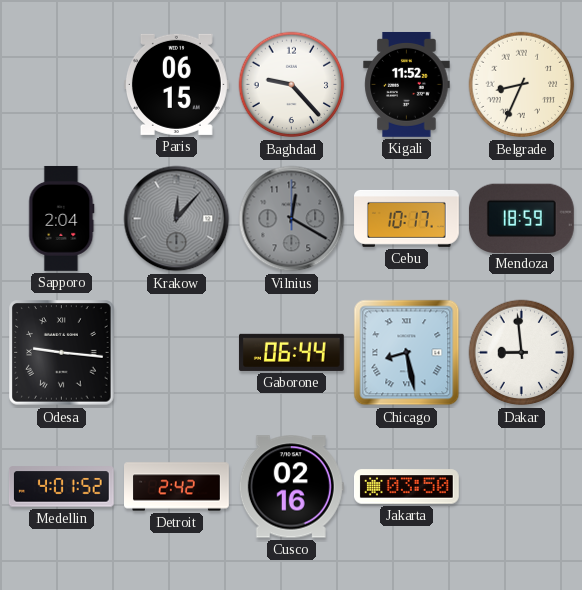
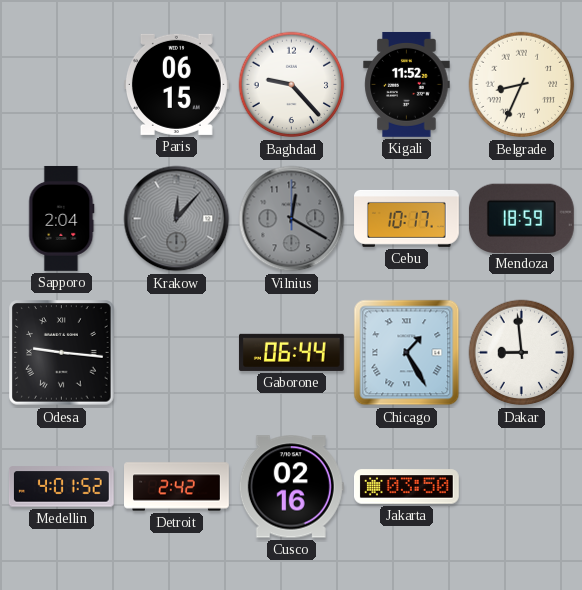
Chicago: 8:28 -> 1:25
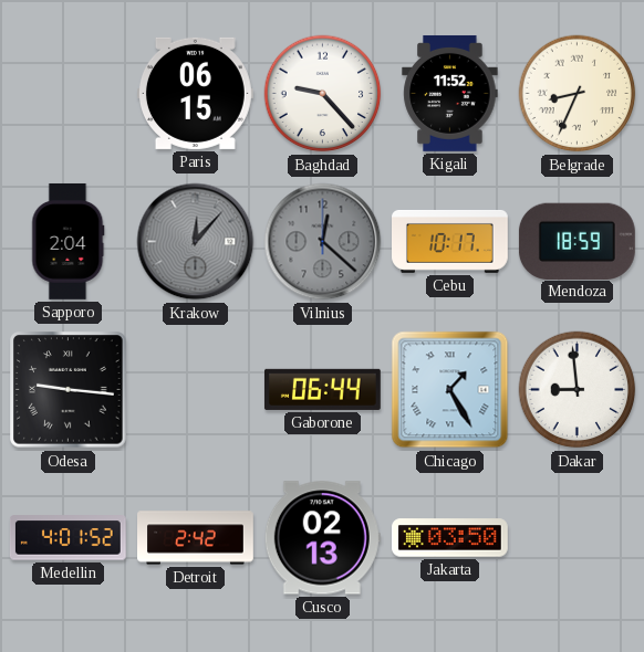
Vilnius: 12:20 -> 12:22
Cusco: 02:16 -> 02:13
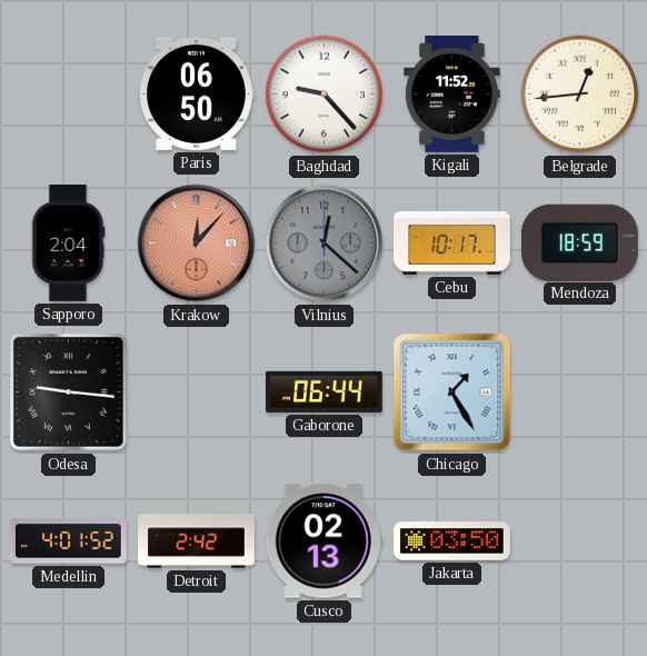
Paris: 06:15 -> 06:50
Belgrade: 8:34 -> 12:44
Krakow dial: grey -> salmon
Dakar: 8:59 -> none
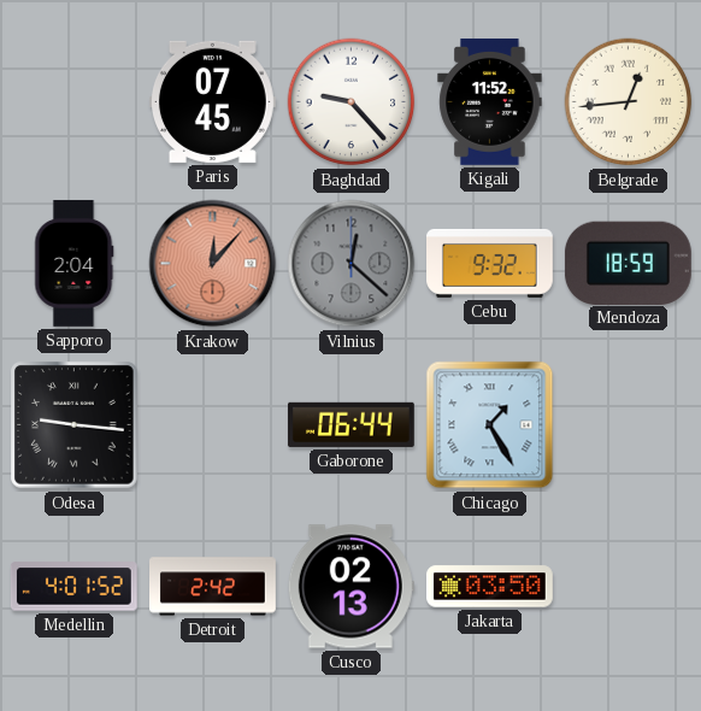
Paris: 06:50 -> 07:45
Cebu: 10:17 -> 9:32
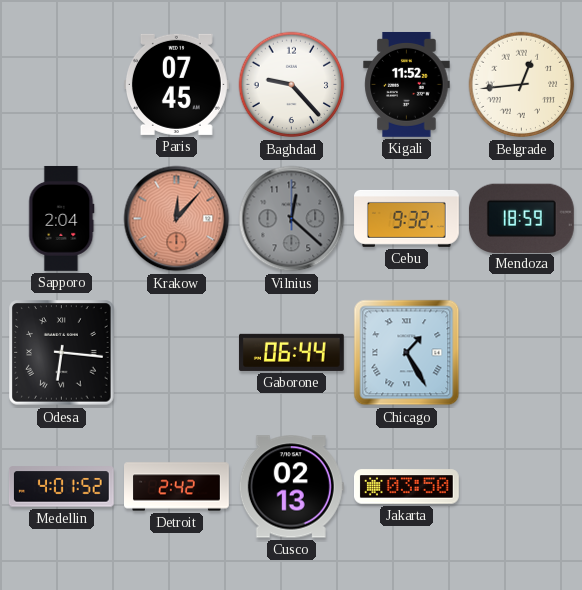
Odesa: 9:16 -> 6:16
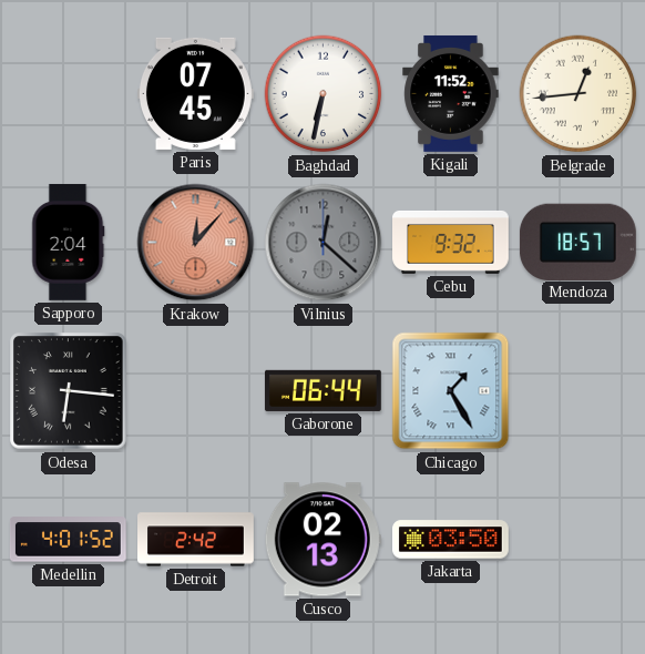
Baghdad: 9:23 -> 6:32
Mendoza: 18:59 -> 18:57
